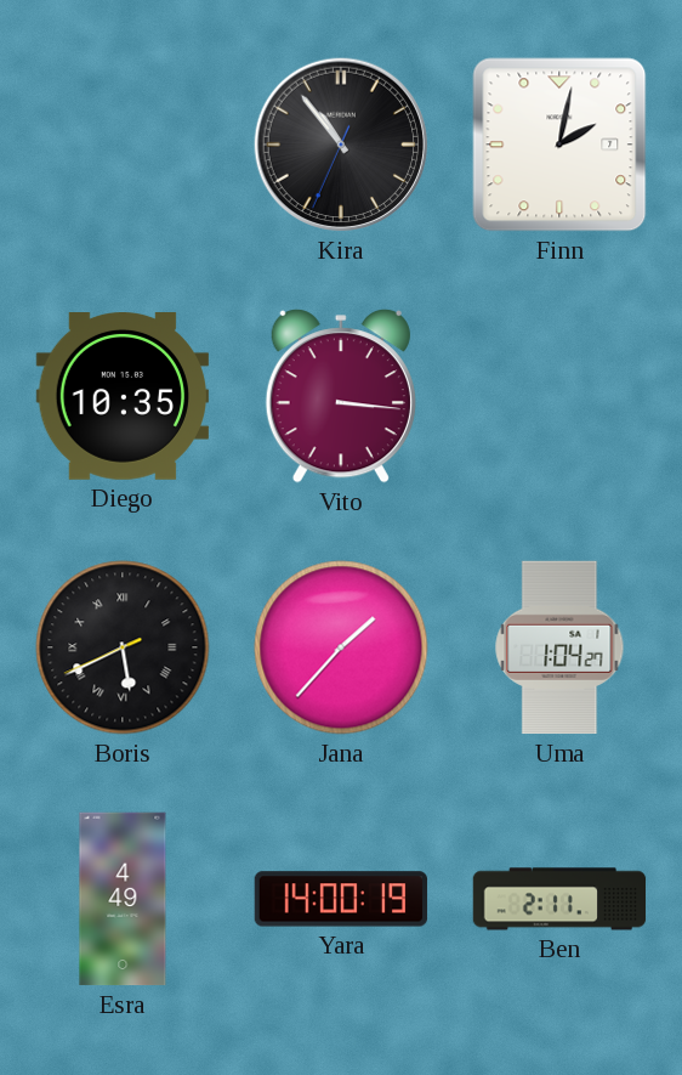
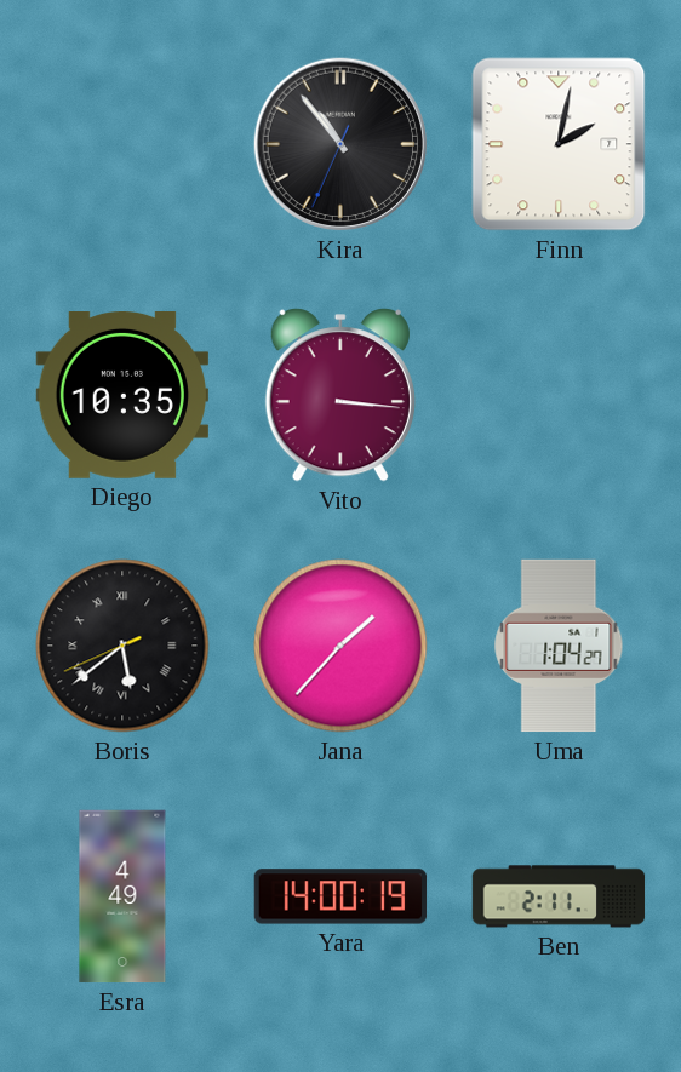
Boris: 5:40 -> 5:38
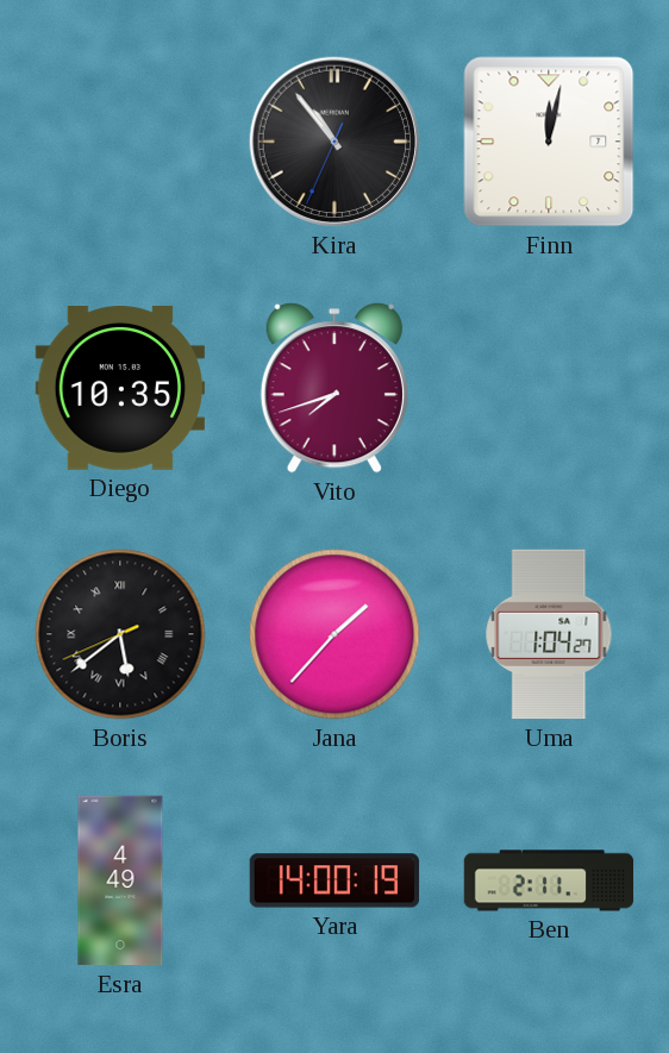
Finn: 2:02 -> 12:02
Vito: 3:16 -> 7:42
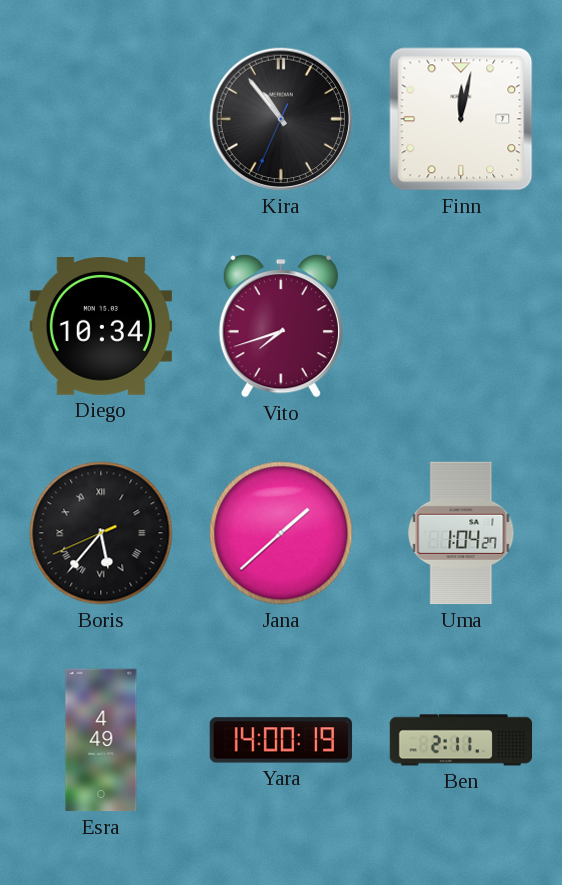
Diego: 10:35 -> 10:34
Boris: 5:38 -> 5:36
Jana: 1:37 -> 1:38
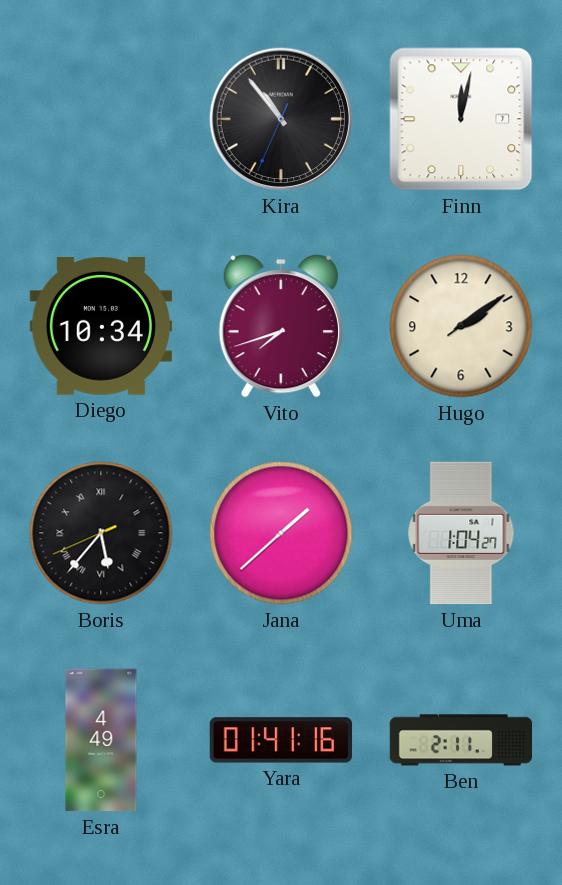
Hugo: none -> 2:09
Yara: 14:00 -> 01:41
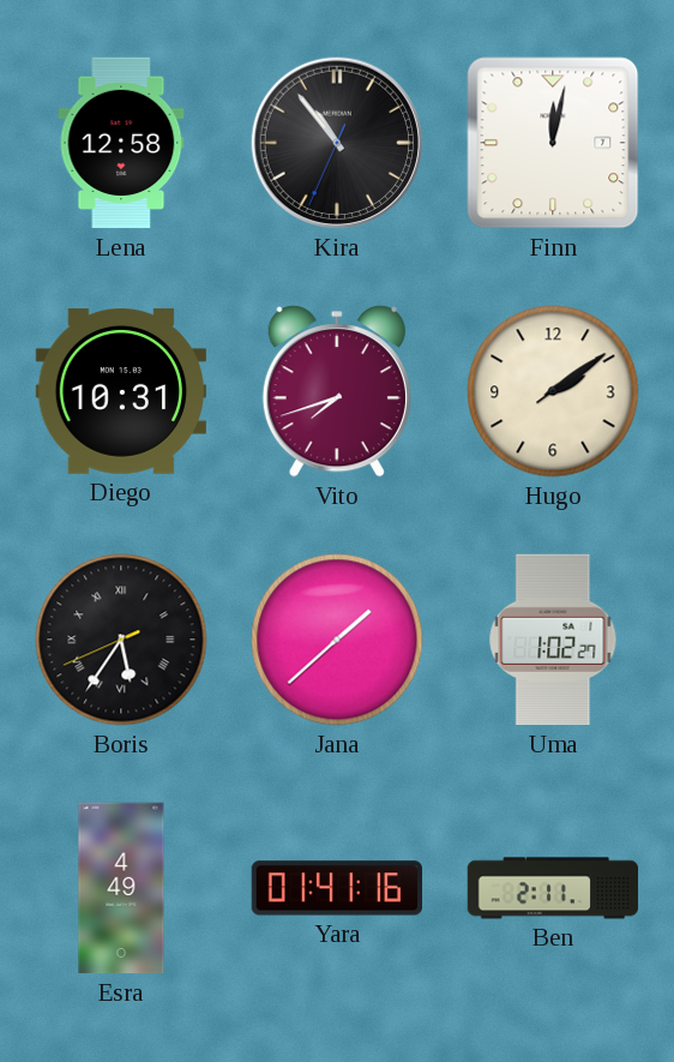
Lena: none -> 12:58
Diego: 10:34 -> 10:31
Boris: 5:36 -> 5:35
Uma: 1:04 -> 1:02
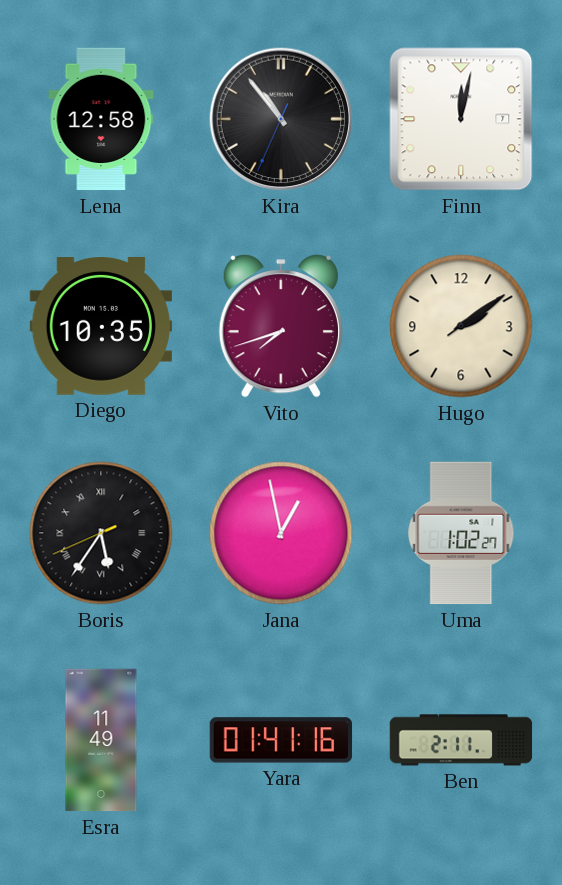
Diego: 10:31 -> 10:35
Jana: 1:38 -> 12:58
Esra: 4:49 -> 11:49
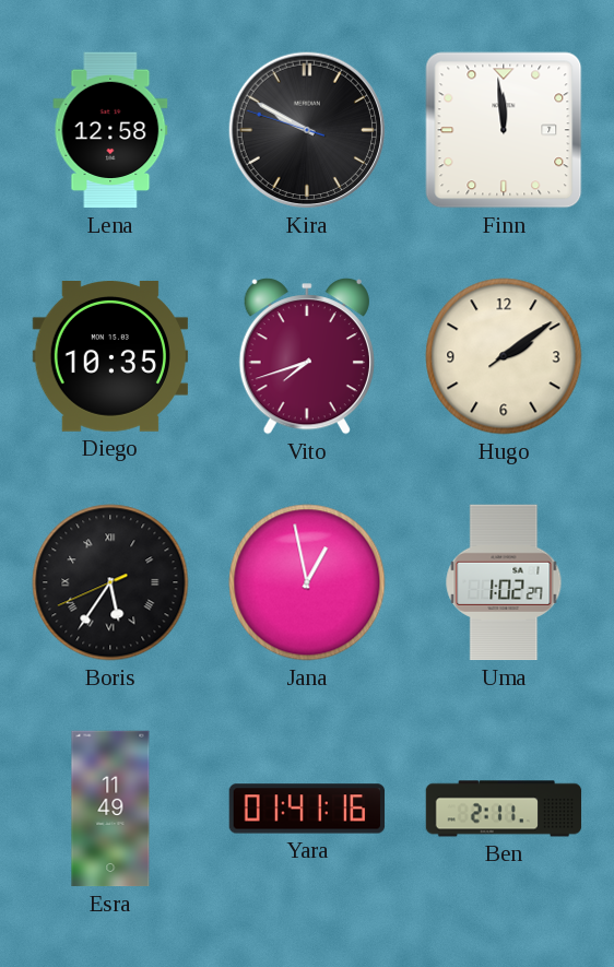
Kira: 10:53 -> 9:49
Finn: 12:02 -> 11:59
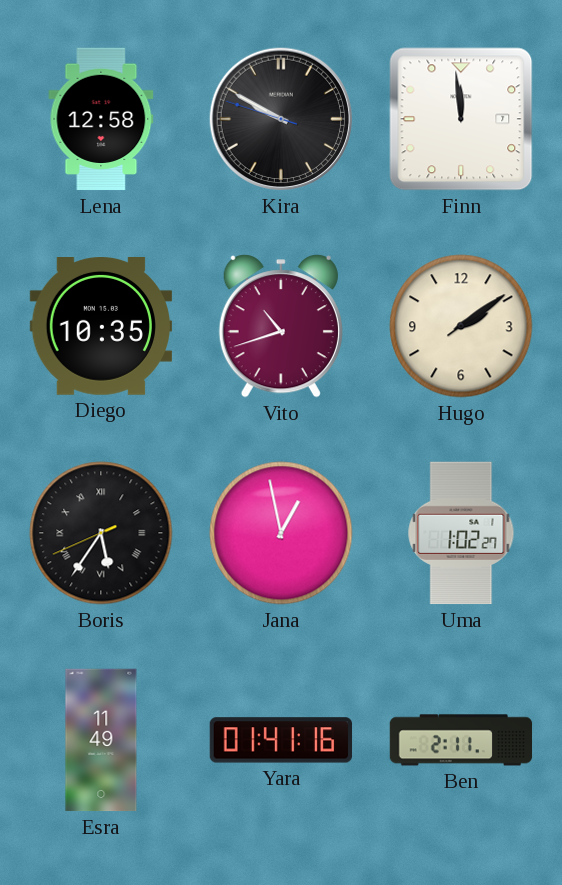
Vito: 7:42 -> 10:42
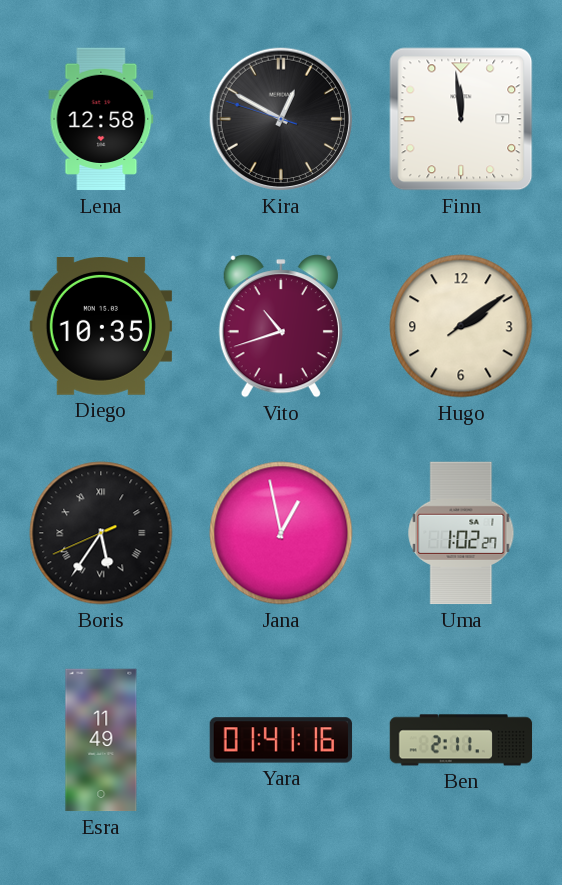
Kira: 9:49 -> 12:49
